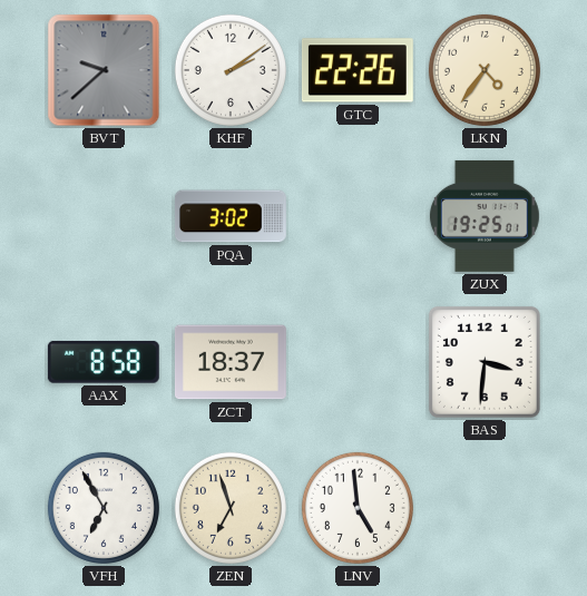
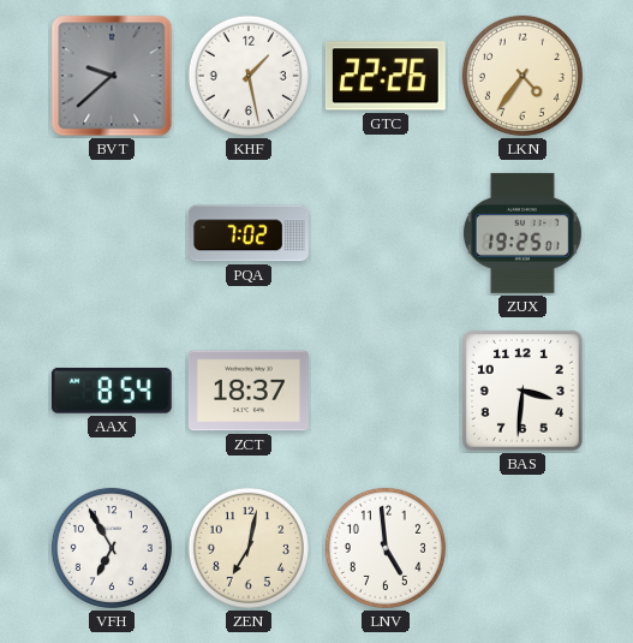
KHF: 2:09 -> 1:28
PQA: 3:02 -> 7:02
AAX: 8:58 -> 8:54
ZEN: 6:57 -> 7:02
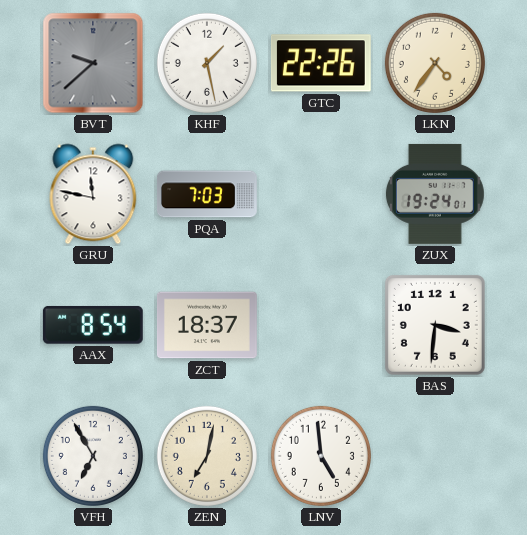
GRU: none -> 11:47
PQA: 7:02 -> 7:03
ZUX: 19:25 -> 19:24
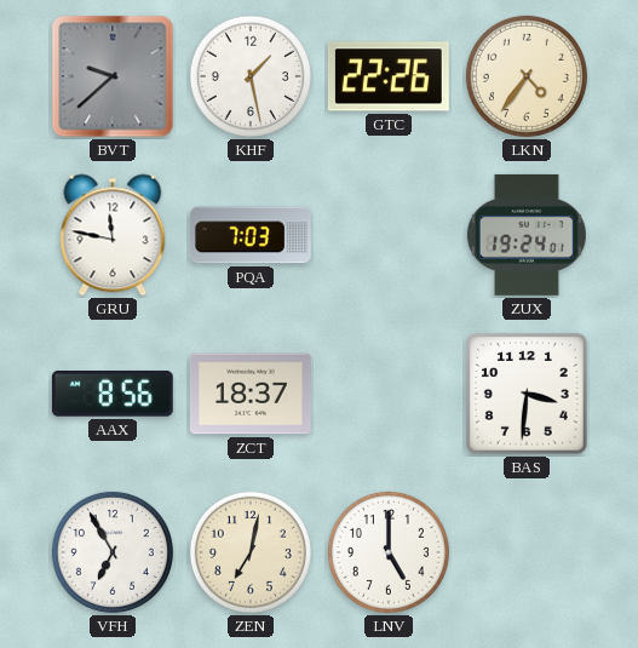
AAX: 8:54 -> 8:56
LNV: 4:59 -> 5:00
